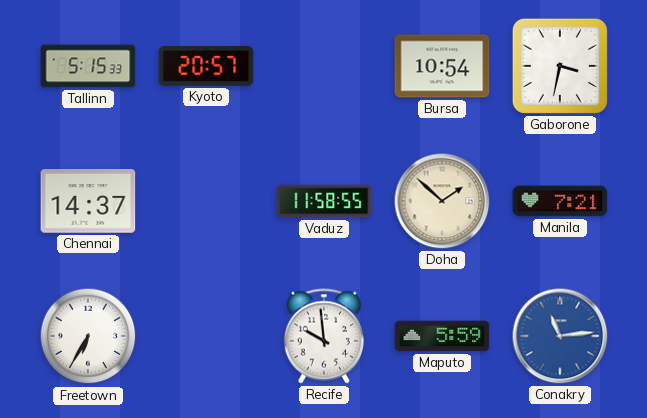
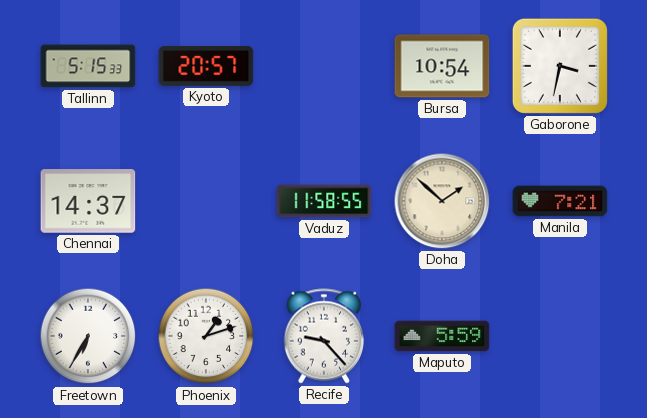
Phoenix: none -> 1:12
Recife: 9:59 -> 9:23
Conakry: 11:14 -> none
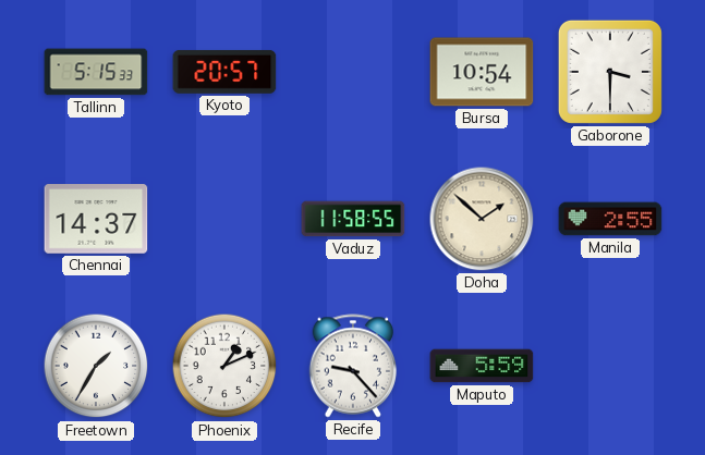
Gaborone: 3:32 -> 3:30
Manila: 7:21 -> 2:55
Freetown: 6:35 -> 1:35
Phoenix: 1:12 -> 1:11
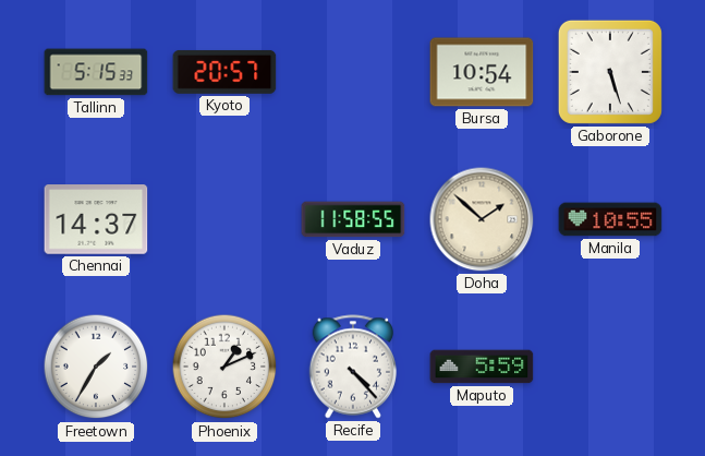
Gaborone: 3:30 -> 5:27
Manila: 2:55 -> 10:55
Recife: 9:23 -> 4:23
